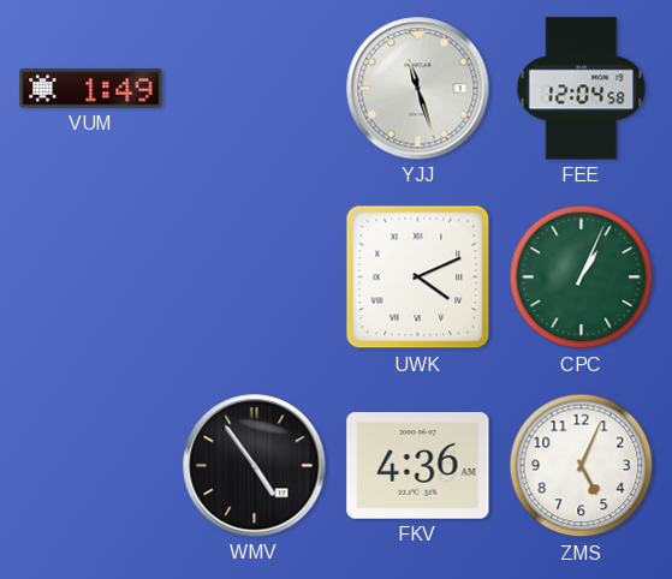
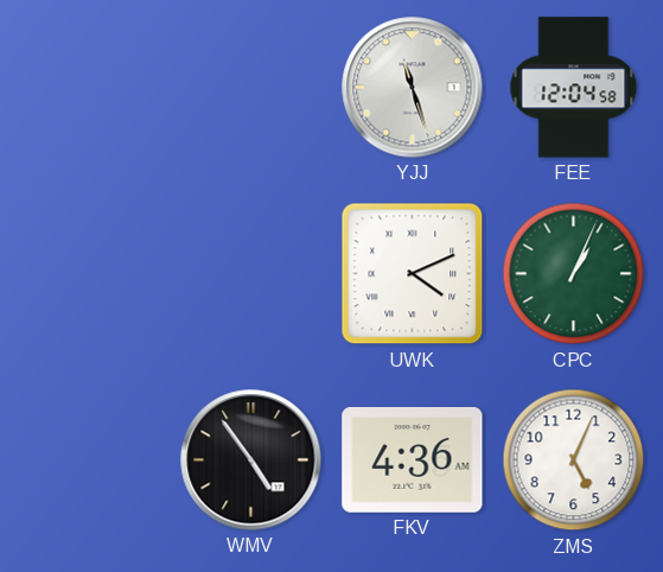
VUM: 1:49 -> none
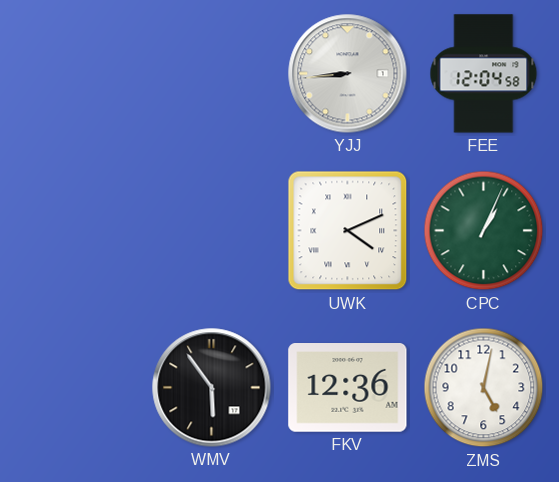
YJJ: 11:27 -> 8:44
WMV: 4:54 -> 5:54
FKV: 4:36 -> 12:36
ZMS: 5:04 -> 5:02
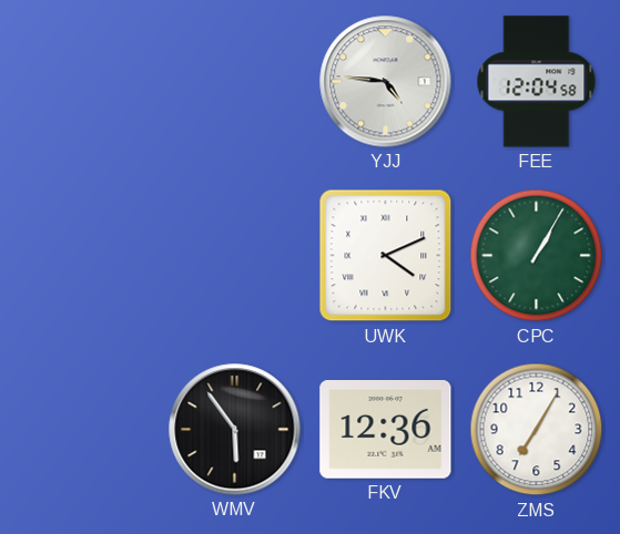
YJJ: 8:44 -> 4:46
CPC: 1:04 -> 1:05
ZMS: 5:02 -> 7:05
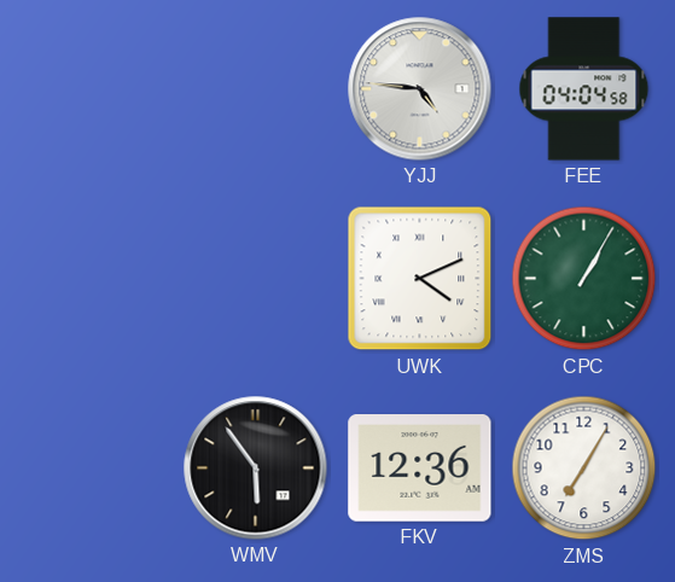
FEE: 12:04 -> 04:04
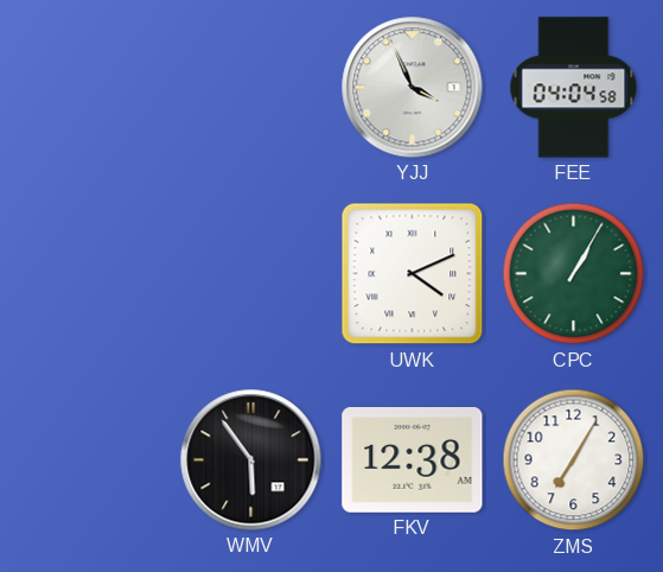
YJJ: 4:46 -> 3:56
FKV: 12:36 -> 12:38
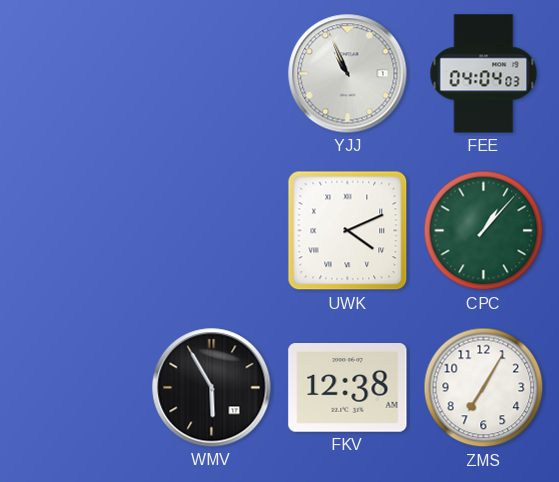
YJJ: 3:56 -> 10:56
FEE: 04:04:58 -> 04:04:03
CPC: 1:05 -> 1:07
WMV: 5:54 -> 5:55
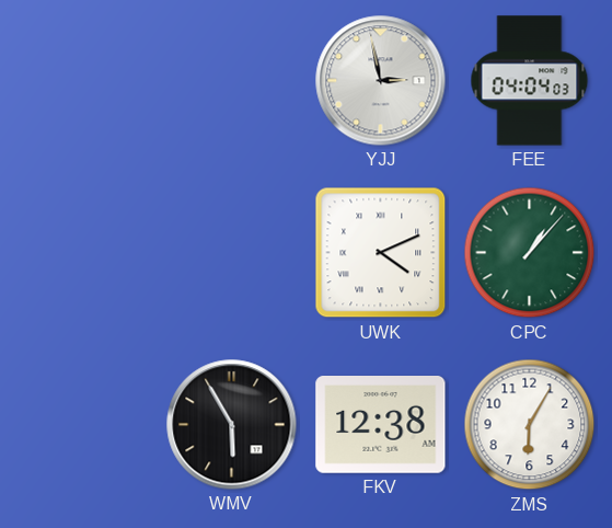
YJJ: 10:56 -> 2:58
ZMS: 7:05 -> 6:05
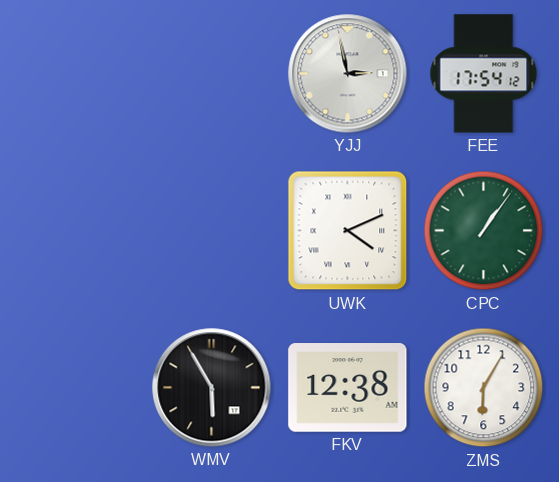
FEE: 04:04 -> 17:54
CPC: 1:07 -> 1:06
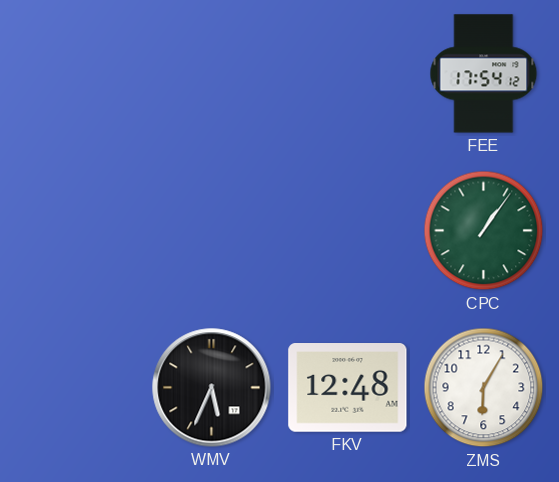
YJJ: 2:58 -> none
UWK: 4:11 -> none
WMV: 5:55 -> 5:34
FKV: 12:38 -> 12:48
